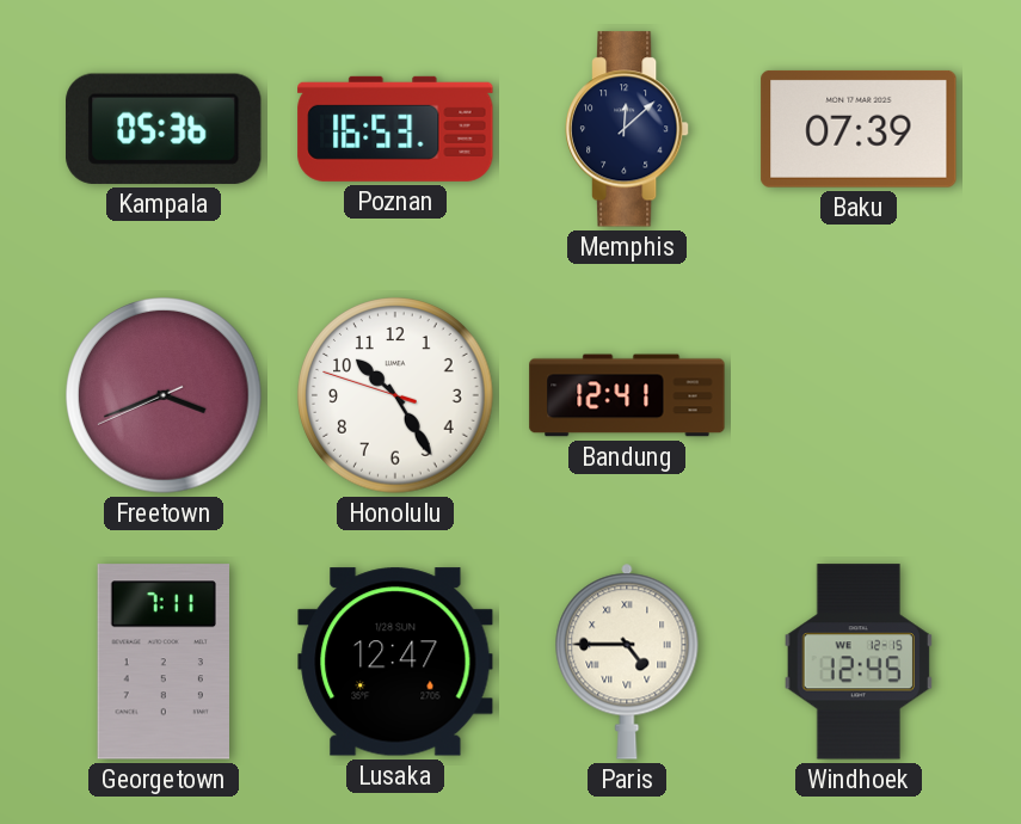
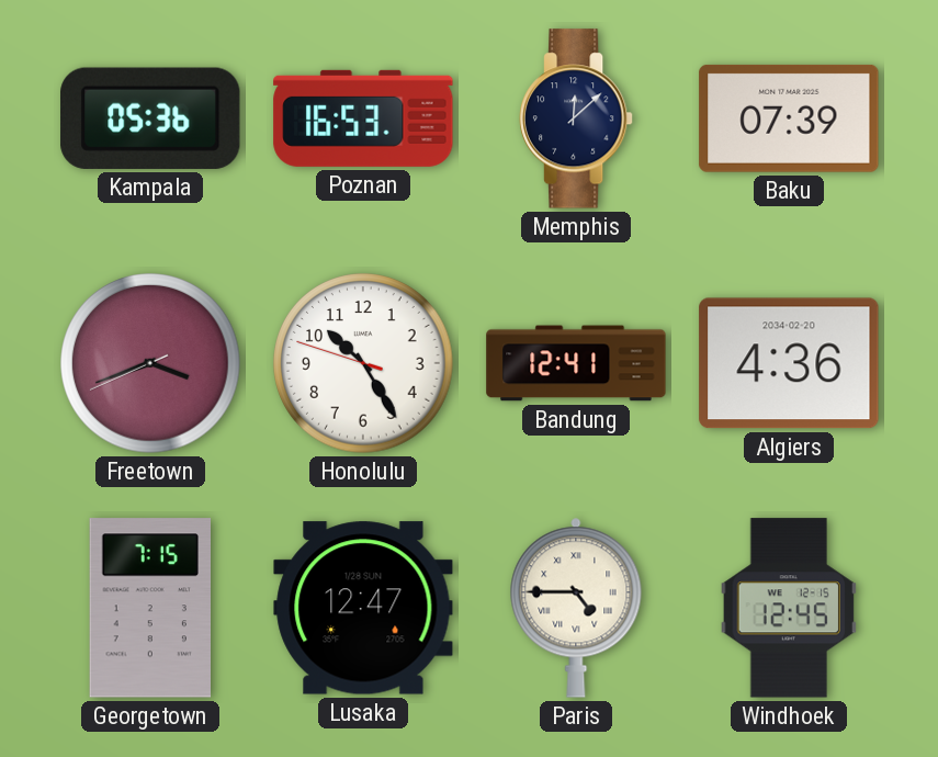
Algiers: none -> 4:36
Georgetown: 7:11 -> 7:15
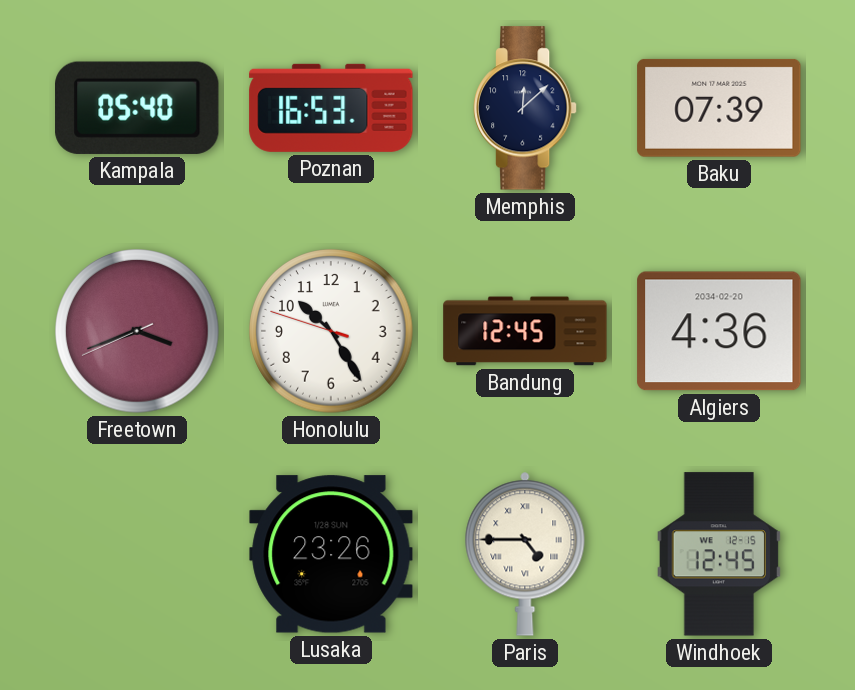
Kampala: 05:36 -> 05:40
Bandung: 12:41 -> 12:45
Georgetown: 7:15 -> none
Lusaka: 12:47 -> 23:26
